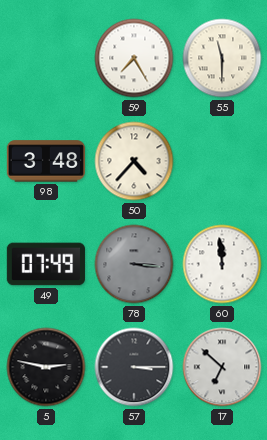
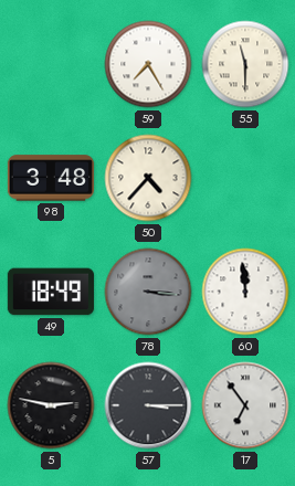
49: 07:49 -> 18:49
17: 6:52 -> 6:54
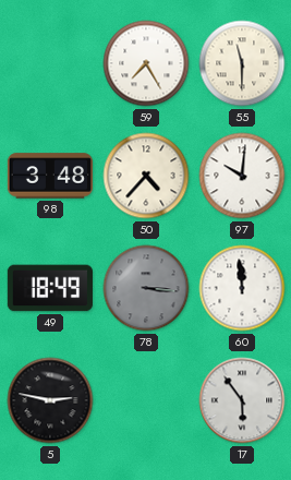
97: none -> 10:01
57: 3:15 -> none
17: 6:54 -> 5:54
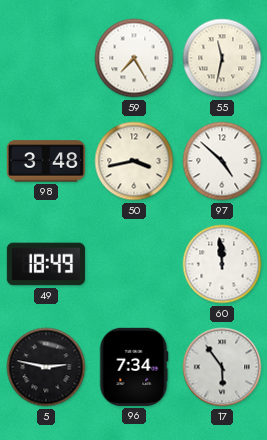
55: 11:30 -> 11:32
50: 4:37 -> 3:43
97: 10:01 -> 4:52
78: 3:16 -> none
96: none -> 7:34
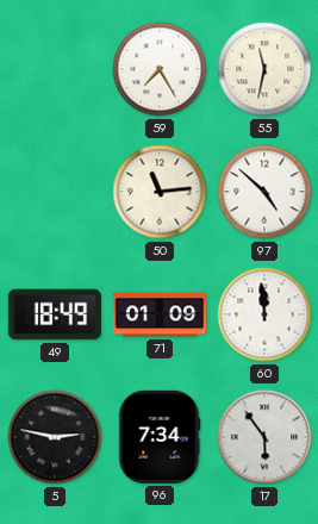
98: 3:48 -> none
50: 3:43 -> 11:14
71: none -> 01:09
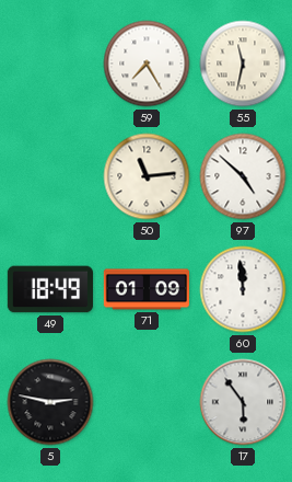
96: 7:34 -> none
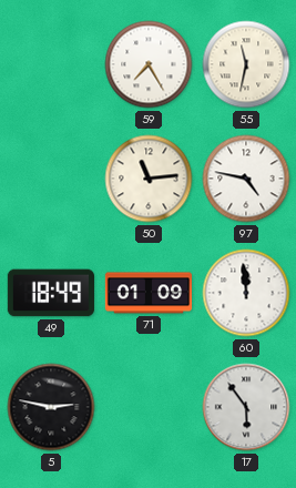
97: 4:52 -> 4:47
